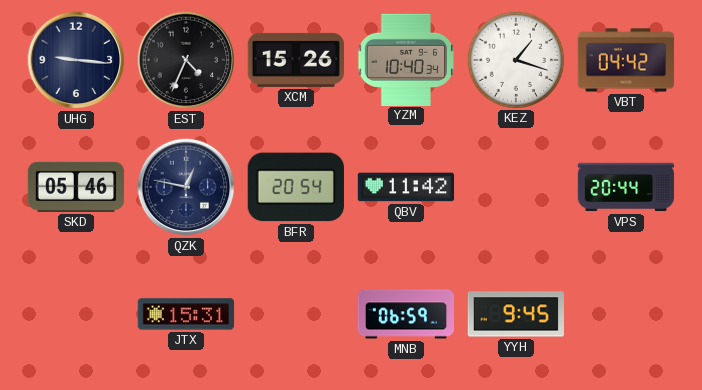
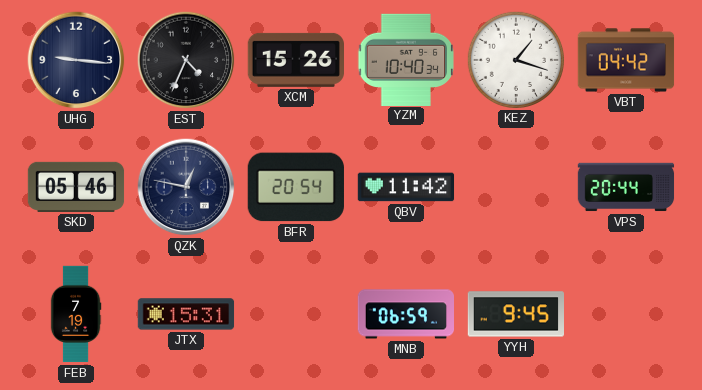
FEB: none -> 7:19
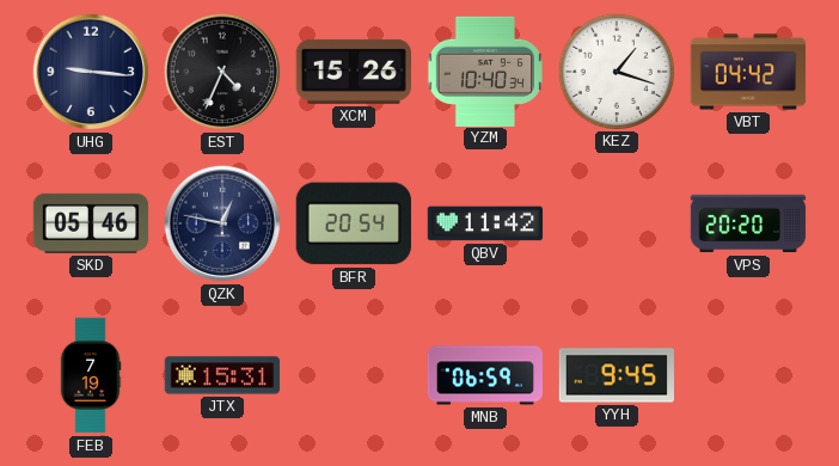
VPS: 20:44 -> 20:20
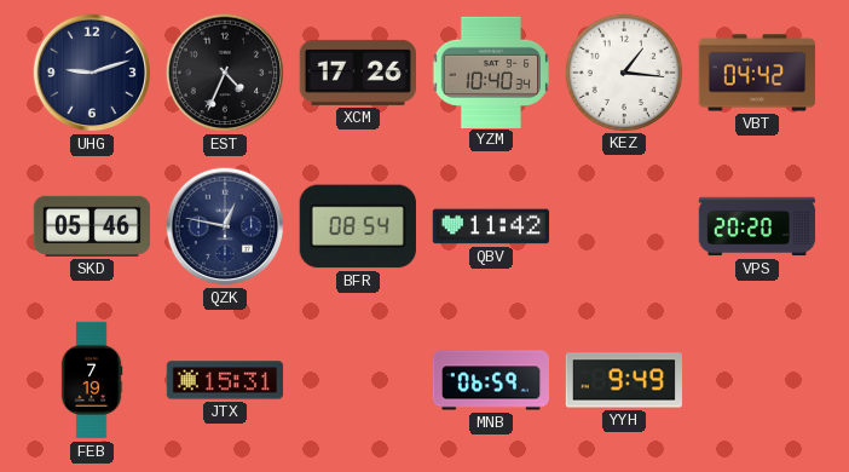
UHG: 9:16 -> 9:12
XCM: 15:26 -> 17:26
KEZ: 1:18 -> 1:16
BFR: 20:54 -> 08:54
YYH: 9:45 -> 9:49
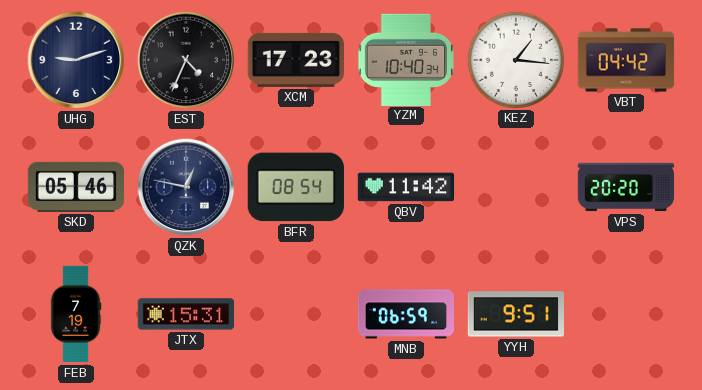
XCM: 17:26 -> 17:23
YYH: 9:49 -> 9:51
